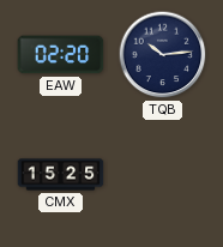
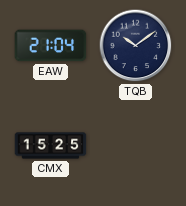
EAW: 02:20 -> 21:04
TQB: 10:14 -> 10:09
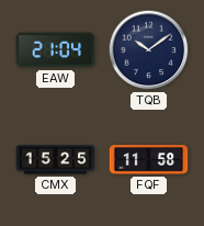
FQF: none -> 11:58
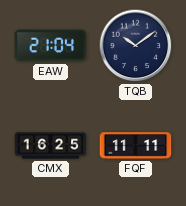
CMX: 15:25 -> 16:25
FQF: 11:58 -> 11:11
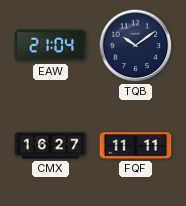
CMX: 16:25 -> 16:27
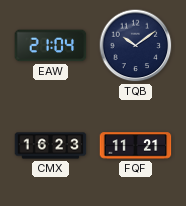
CMX: 16:27 -> 16:23
FQF: 11:11 -> 11:21
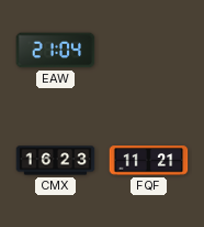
TQB: 10:09 -> none
